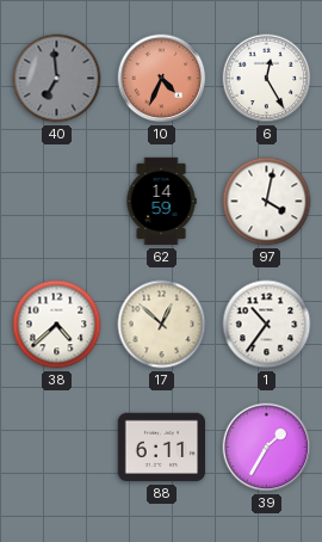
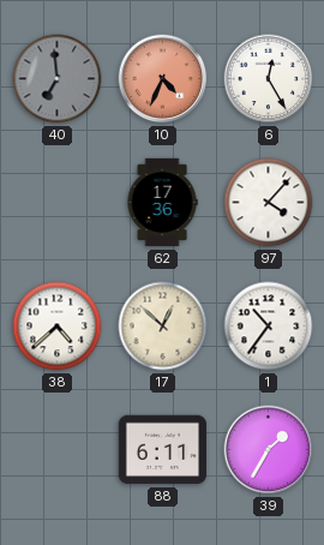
62: 14:59 -> 17:36
97: 4:02 -> 4:07
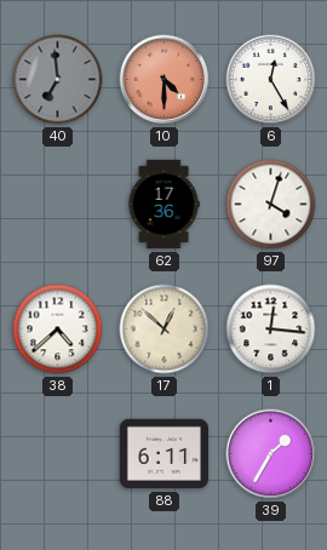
10: 4:34 -> 4:30
97: 4:07 -> 4:03
1: 10:36 -> 12:16
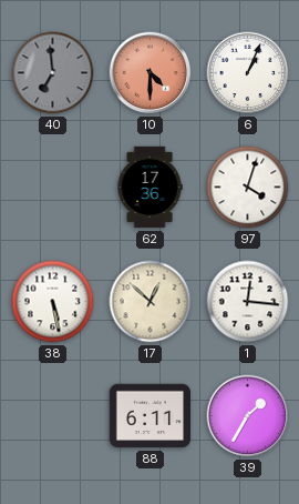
6: 12:25 -> 1:04
38: 4:38 -> 5:28
